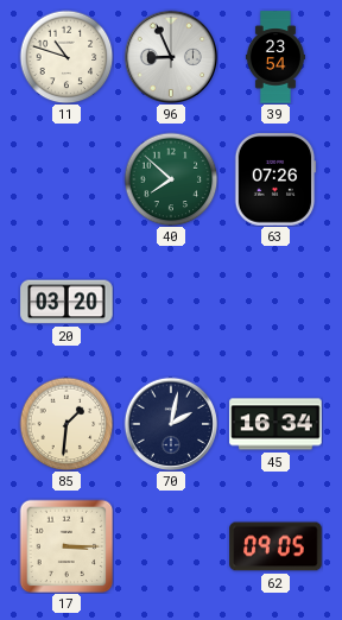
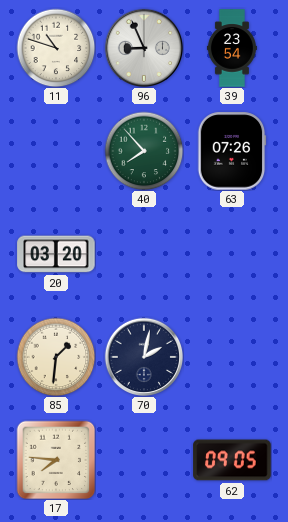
40: 7:52 -> 7:53
45: 16:34 -> none
17: 3:15 -> 7:46
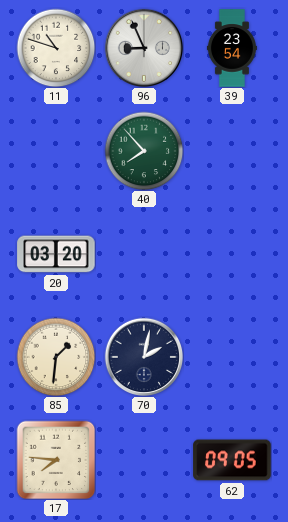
63: 07:26 -> none
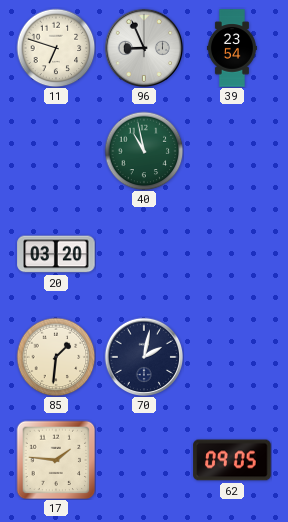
11: 10:48 -> 6:48
40: 7:53 -> 10:58
17: 7:46 -> 1:46
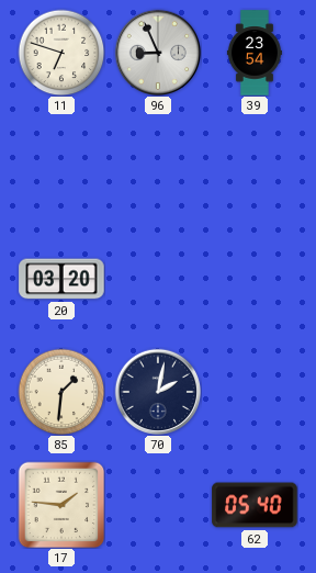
40: 10:58 -> none
62: 09:05 -> 05:40
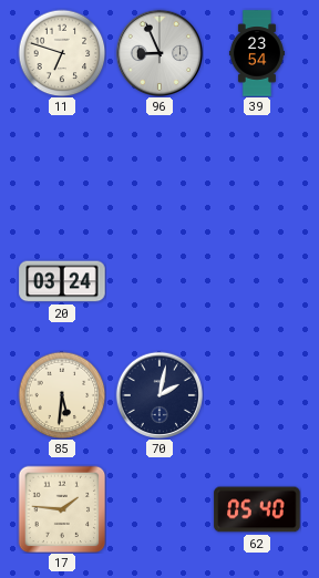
20: 03:20 -> 03:24
85: 1:31 -> 5:31
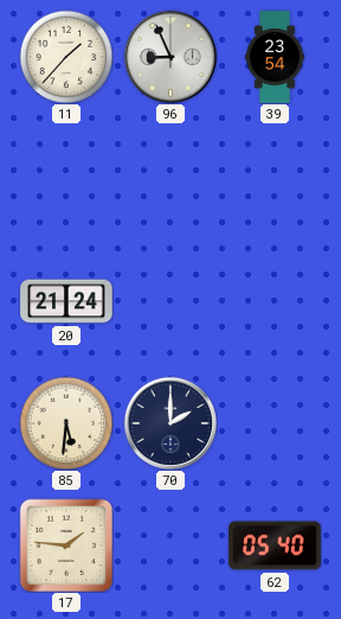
11: 6:48 -> 1:37
20: 03:24 -> 21:24
70: 2:02 -> 2:00
